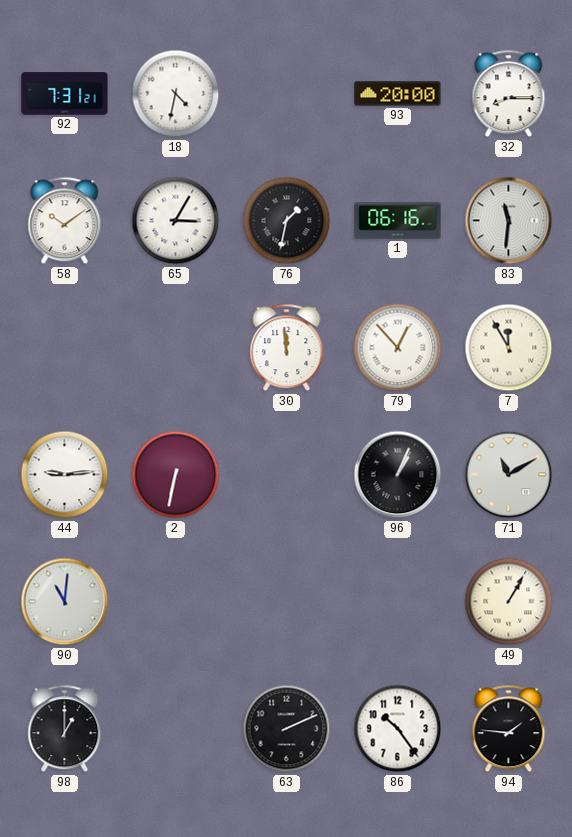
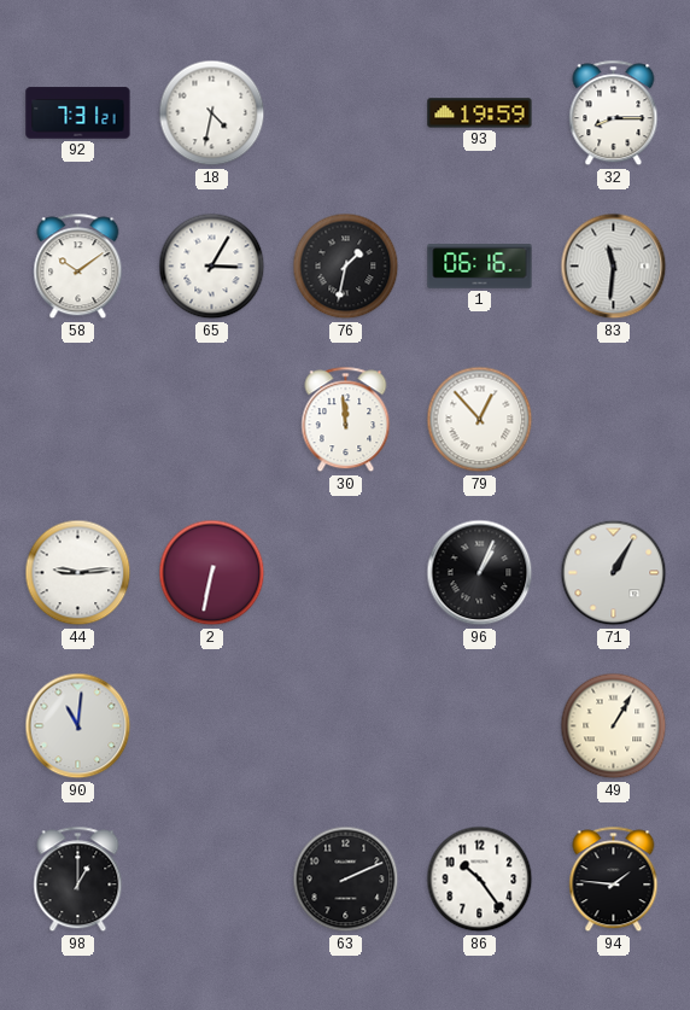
93: 20:00 -> 19:59
7: 11:55 -> none
71: 11:10 -> 1:05
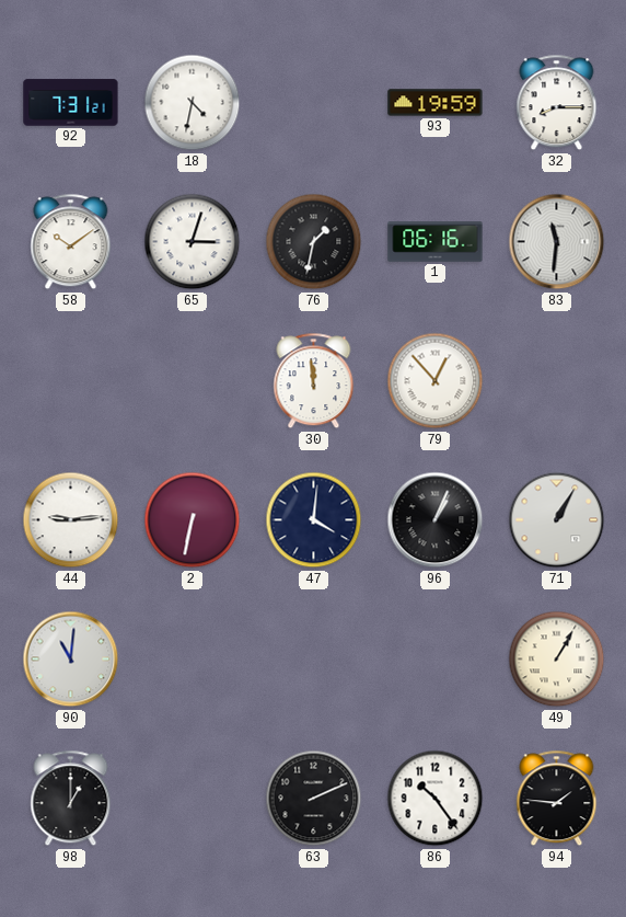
65: 3:05 -> 3:03
47: none -> 4:01
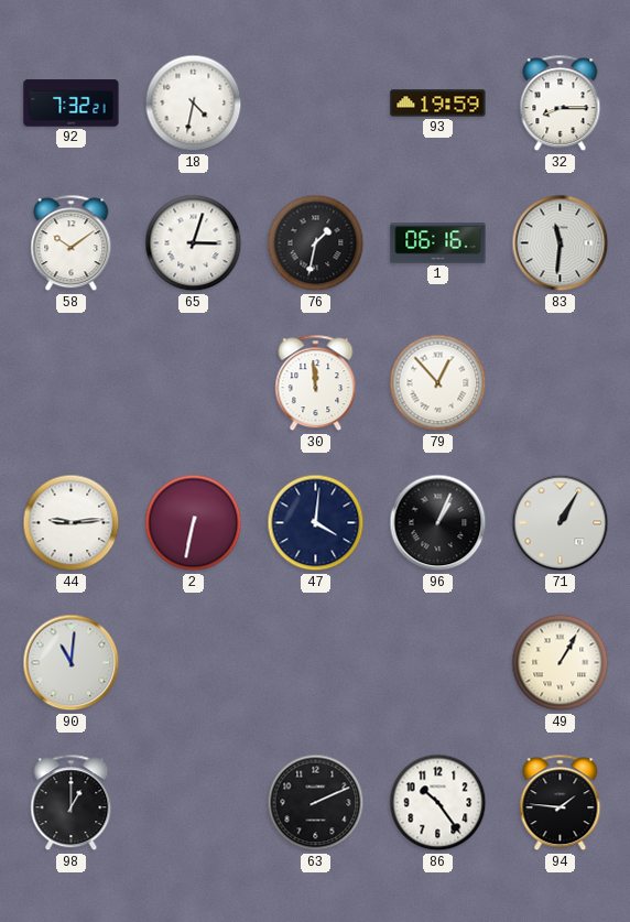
92: 7:31 -> 7:32
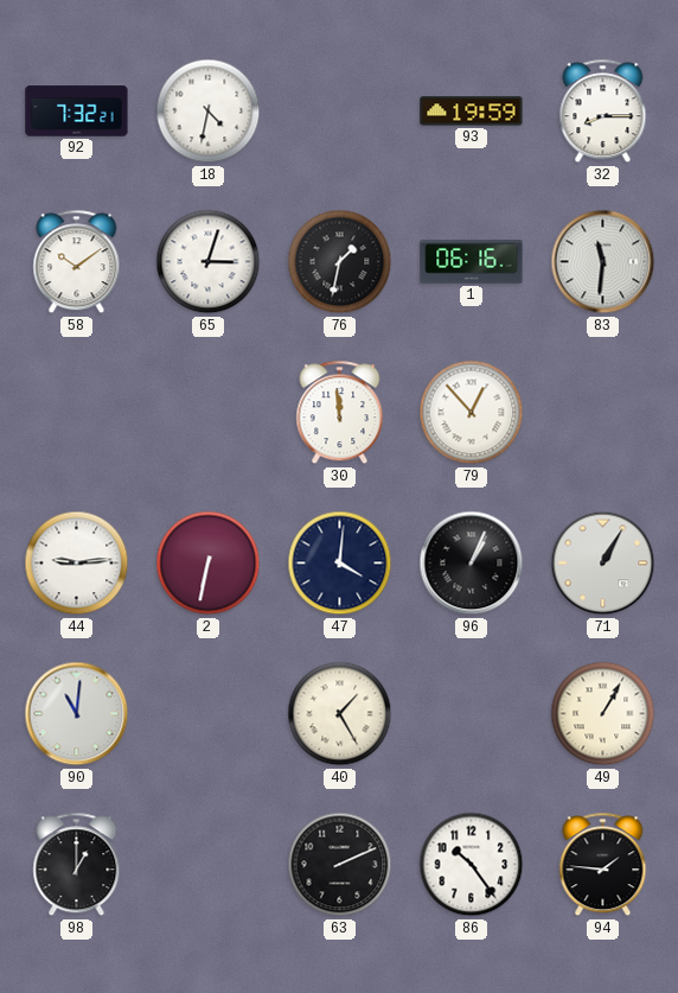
40: none -> 1:25
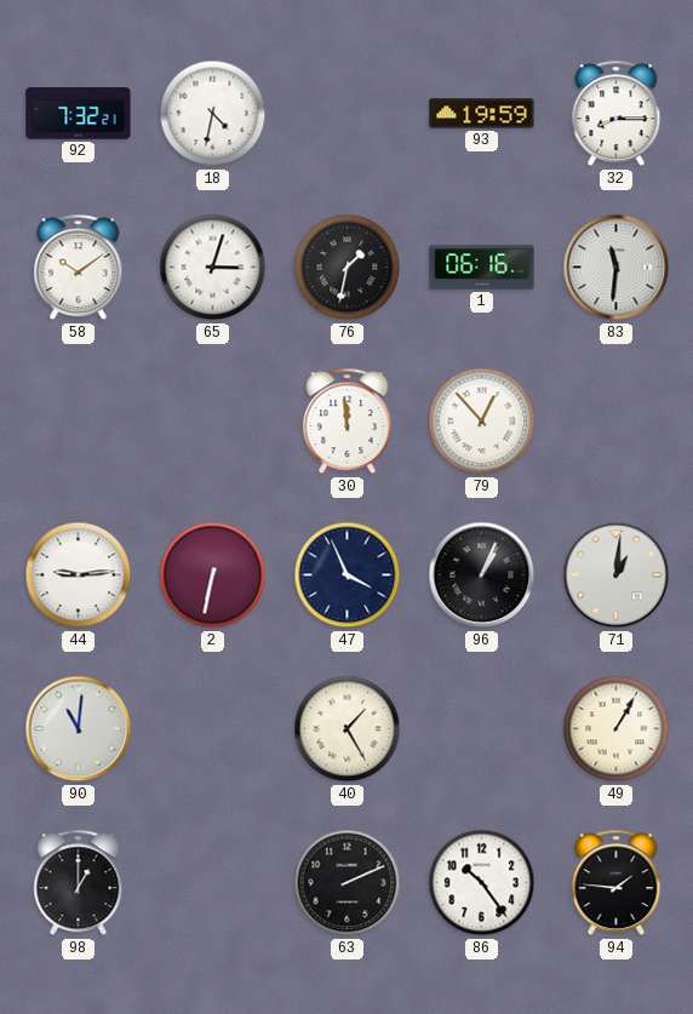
47: 4:01 -> 3:56
71: 1:05 -> 1:01
